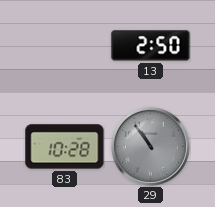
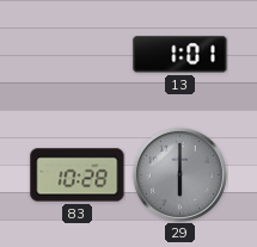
13: 2:50 -> 1:01
29: 10:54 -> 6:00
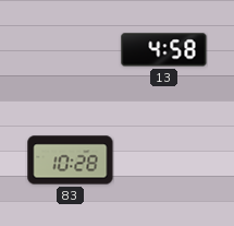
13: 1:01 -> 4:58
29: 6:00 -> none
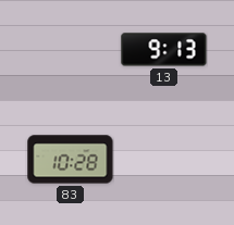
13: 4:58 -> 9:13
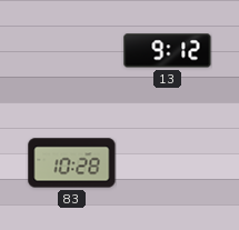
13: 9:13 -> 9:12
